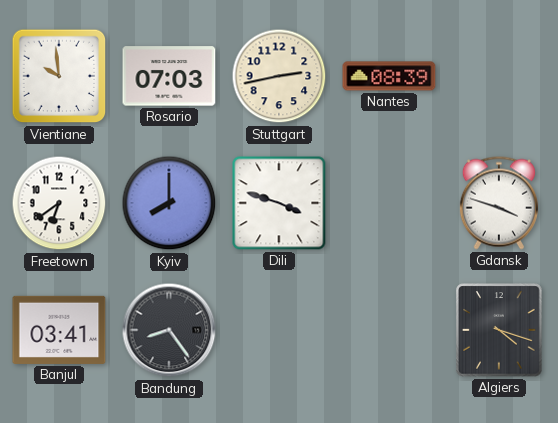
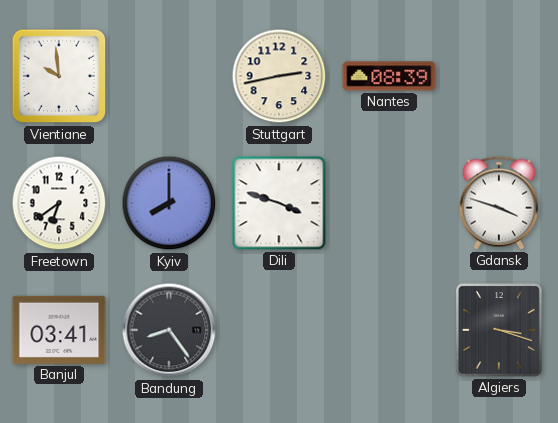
Rosario: 07:03 -> none
Algiers: 4:18 -> 3:18
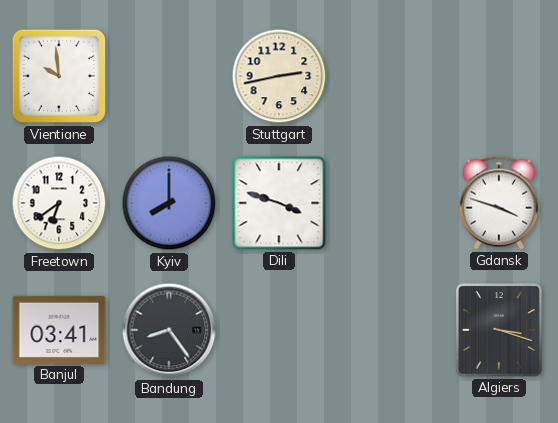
Nantes: 08:39 -> none
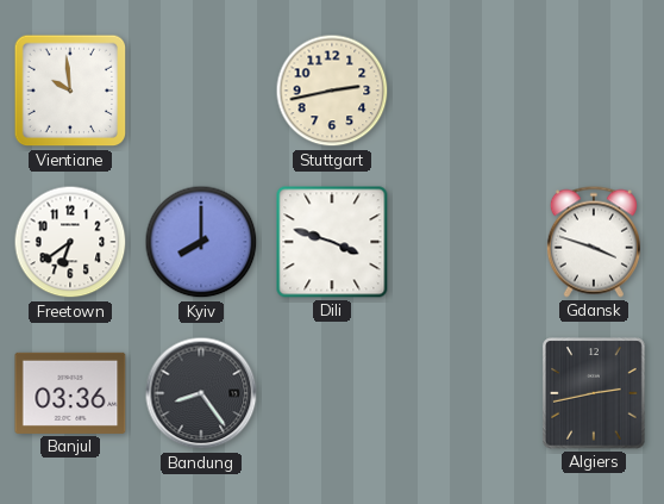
Banjul: 03:41 -> 03:36
Algiers: 3:18 -> 2:43
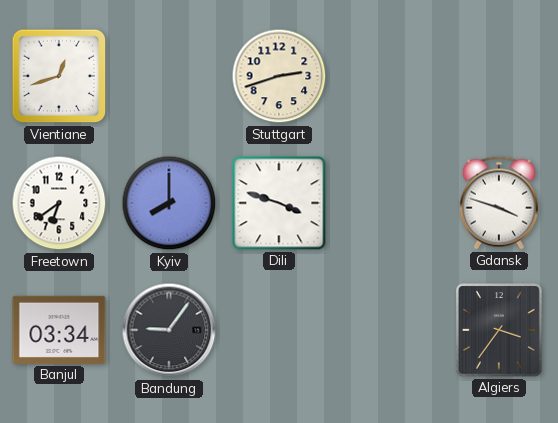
Vientiane: 9:59 -> 12:42
Stuttgart: 2:43 -> 2:42
Banjul: 03:36 -> 03:34
Bandung: 8:24 -> 9:06
Algiers: 2:43 -> 3:36
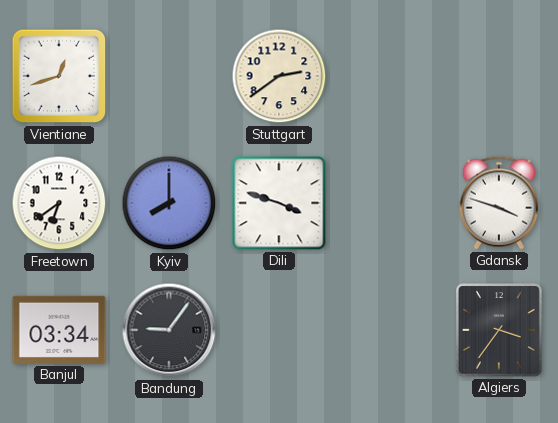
Stuttgart: 2:42 -> 2:39
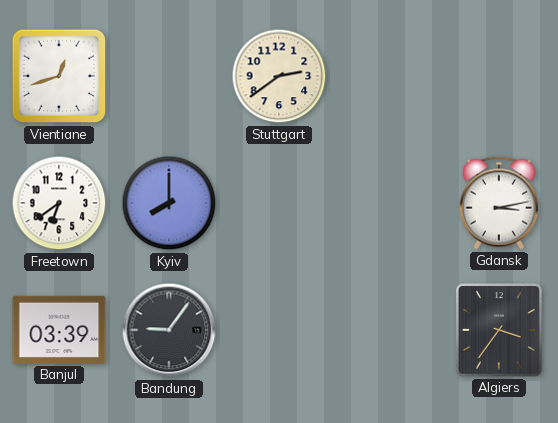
Dili: 3:48 -> none
Gdansk: 3:48 -> 3:13
Banjul: 03:34 -> 03:39
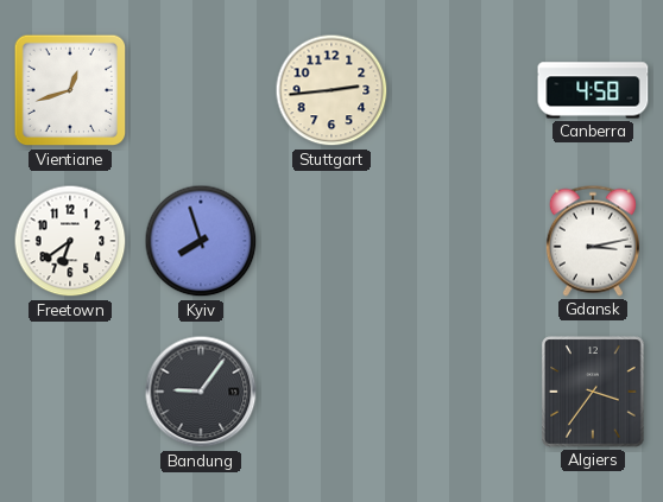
Stuttgart: 2:39 -> 2:44
Canberra: none -> 4:58
Kyiv: 8:00 -> 7:57
Banjul: 03:39 -> none
